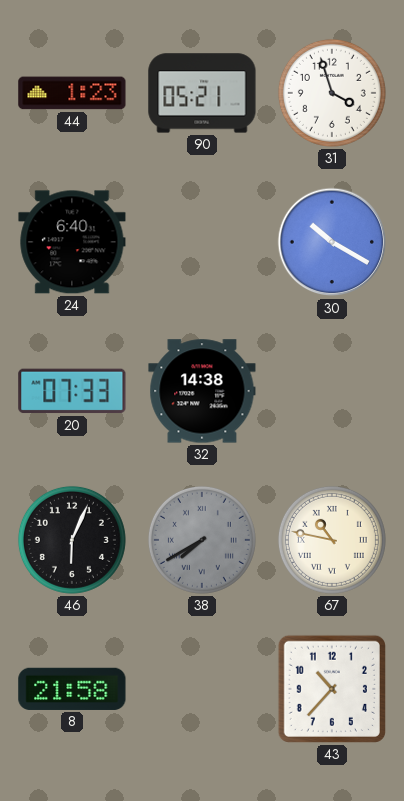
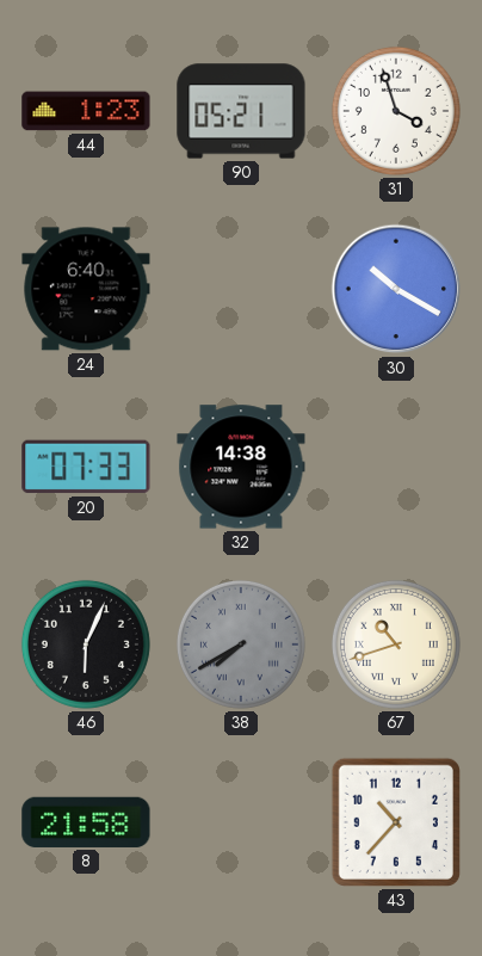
67: 10:47 -> 10:42
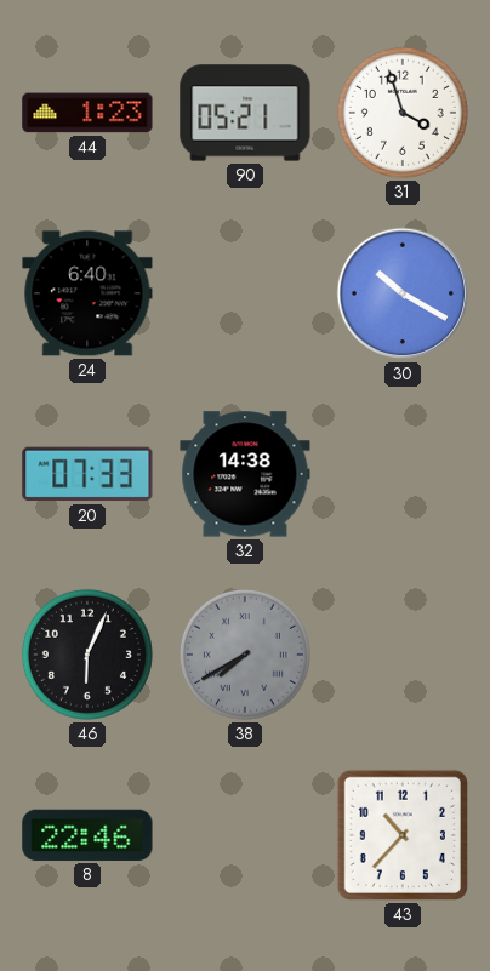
67: 10:42 -> none
8: 21:58 -> 22:46
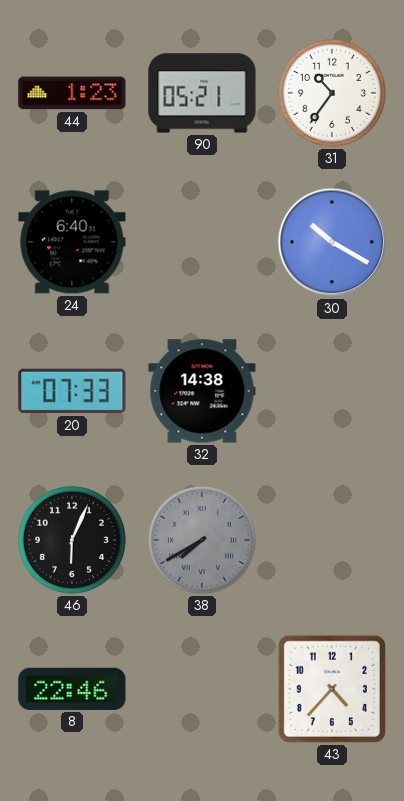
31: 3:57 -> 10:36
43: 10:37 -> 4:37
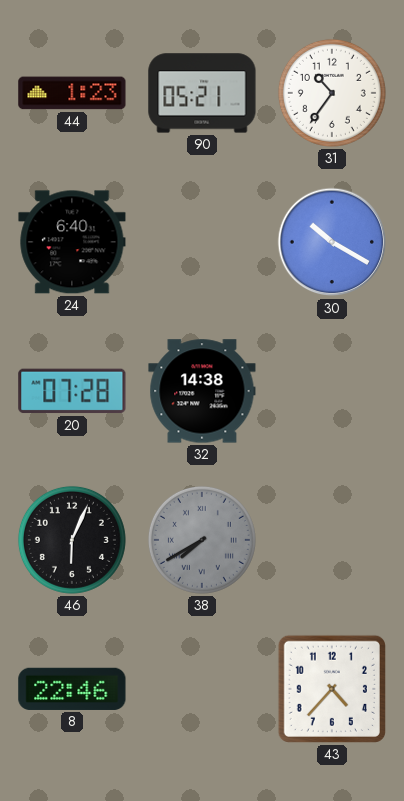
20: 07:33 -> 07:28
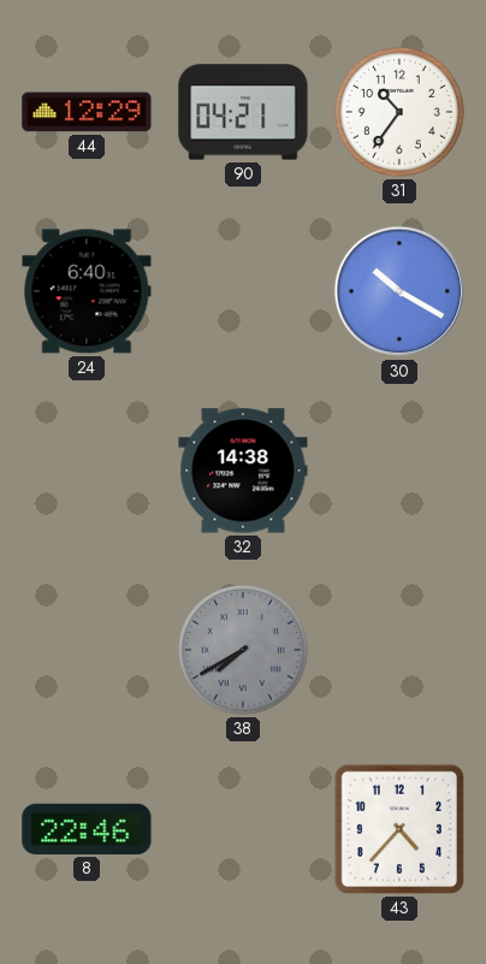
44: 1:23 -> 12:29
90: 05:21 -> 04:21
20: 07:28 -> none
46: 6:04 -> none
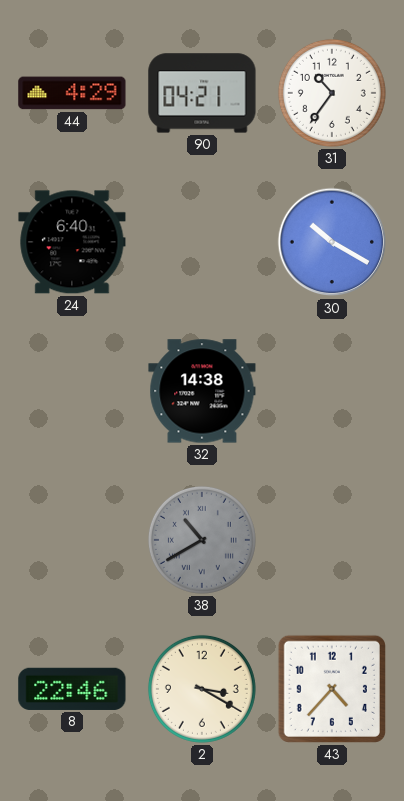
44: 12:29 -> 4:29
38: 7:40 -> 10:40
2: none -> 3:20
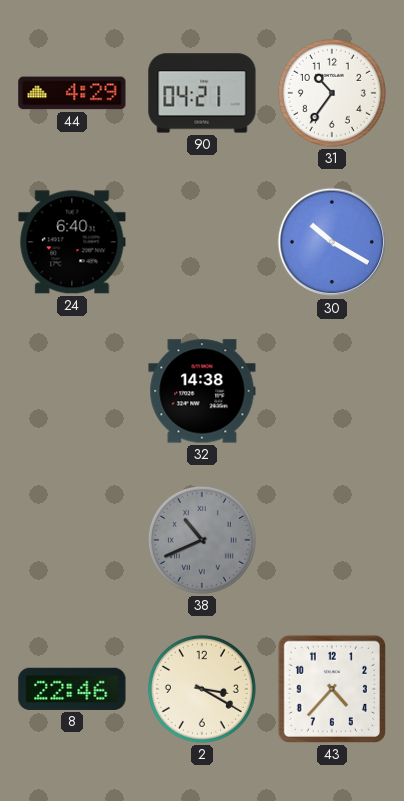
38: 10:40 -> 10:41
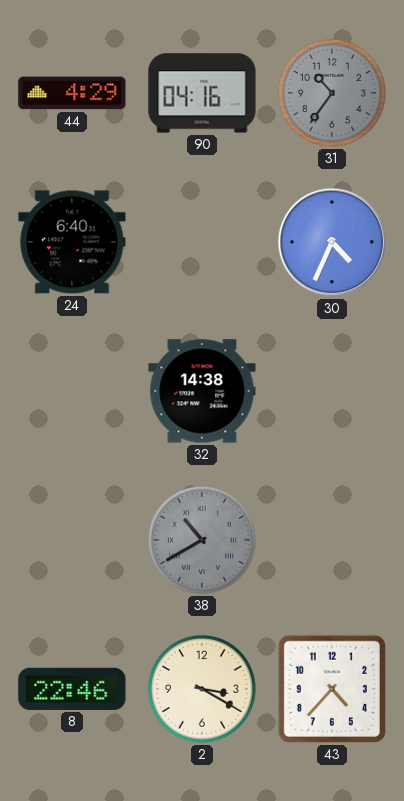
90: 04:21 -> 04:16
31 dial: white -> grey
30: 10:20 -> 4:34
38: 10:41 -> 10:40
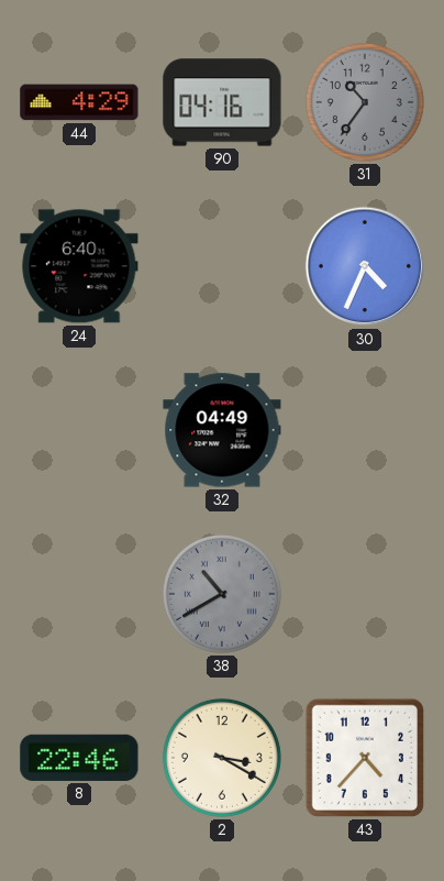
32: 14:38 -> 04:49
